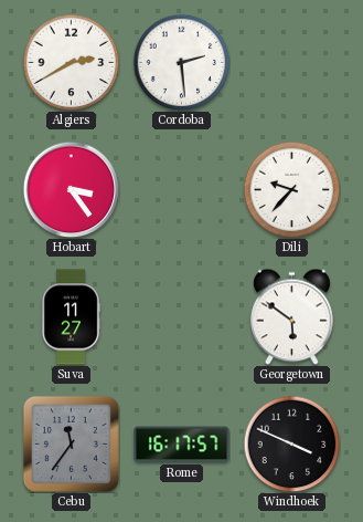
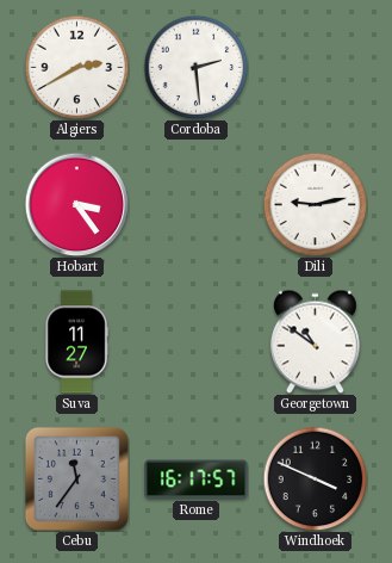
Dili: 9:37 -> 9:13
Georgetown: 5:51 -> 10:51
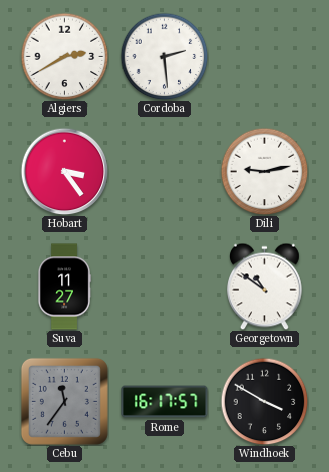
Windhoek: 3:49 -> 3:50
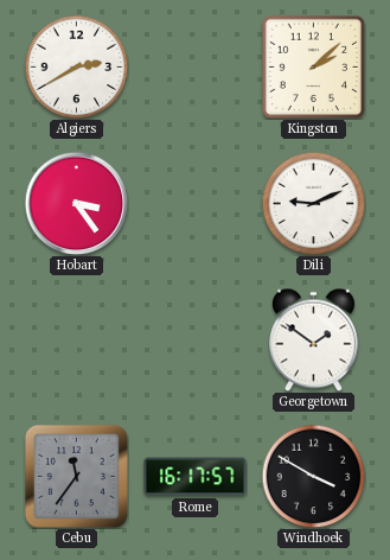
Cordoba: 2:29 -> none
Kingston: none -> 2:08
Dili: 9:13 -> 9:11
Suva: 11:27 -> none
Georgetown: 10:51 -> 1:51
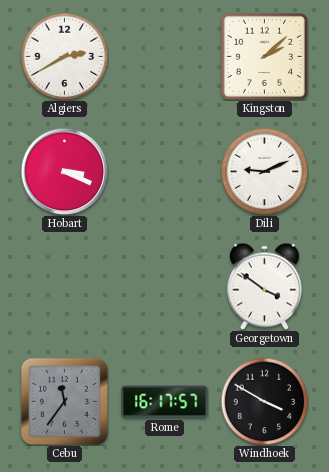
Hobart: 3:24 -> 3:19
Georgetown: 1:51 -> 3:51
